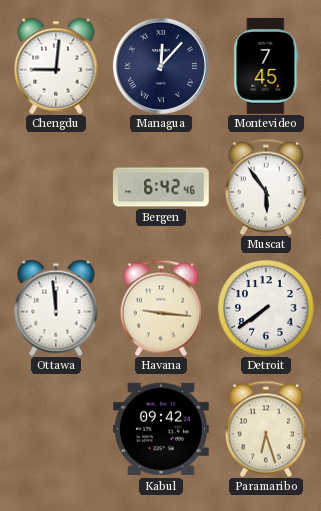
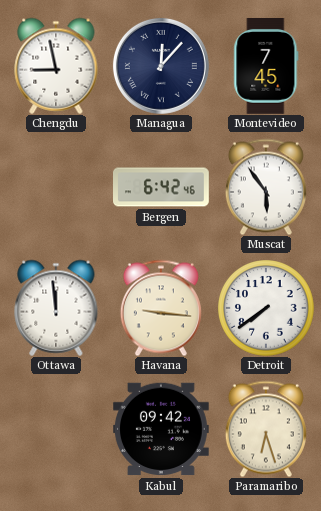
Chengdu: 9:01 -> 8:58
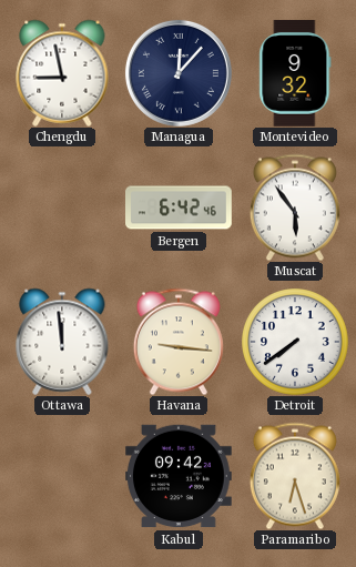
Montevideo: 7:45 -> 9:32
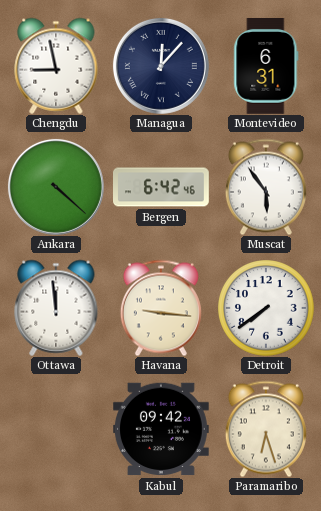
Montevideo: 9:32 -> 6:31
Ankara: none -> 4:22
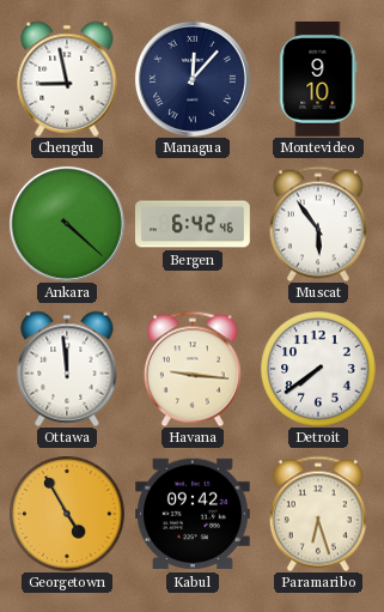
Montevideo: 6:31 -> 9:10
Georgetown: none -> 4:55
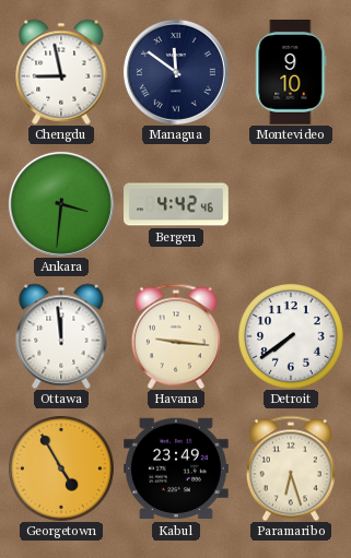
Managua: 12:07 -> 11:51
Ankara: 4:22 -> 3:31
Bergen: 6:42 -> 4:42
Muscat: 5:54 -> none
Kabul: 09:42 -> 23:49
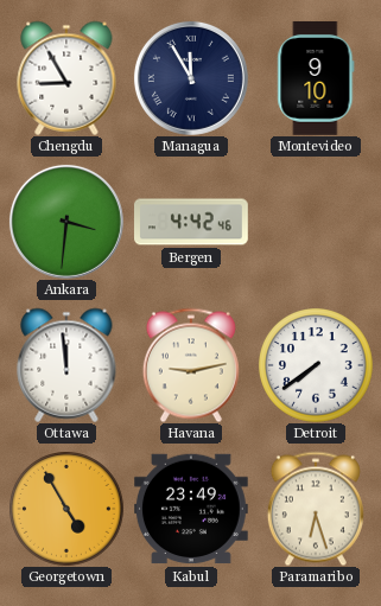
Chengdu: 8:58 -> 8:55
Managua: 11:51 -> 11:55
Havana: 9:16 -> 9:13
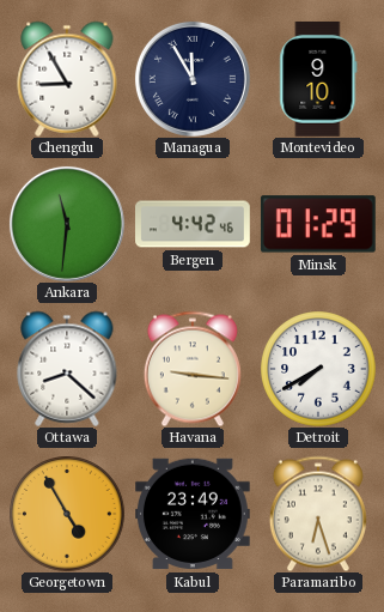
Ankara: 3:31 -> 11:31
Minsk: none -> 01:29
Ottawa: 11:59 -> 8:22
Havana: 9:13 -> 9:16
Detroit: 7:39 -> 7:40
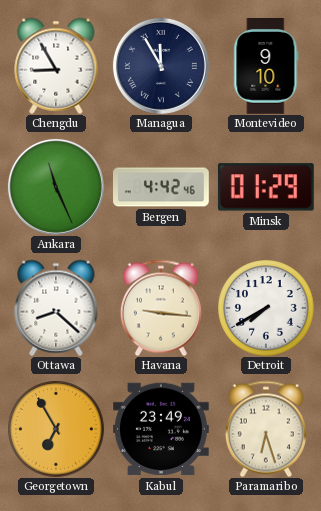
Ankara: 11:31 -> 11:26
Georgetown: 4:55 -> 6:55
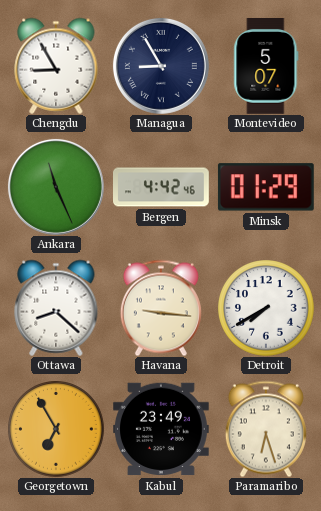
Managua: 11:55 -> 8:55
Montevideo: 9:10 -> 5:07
